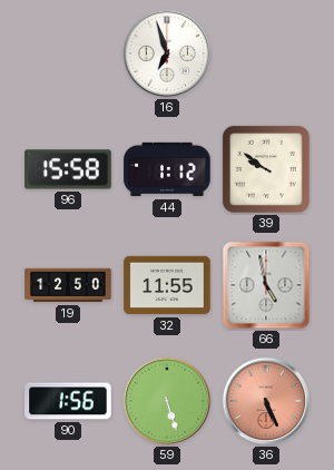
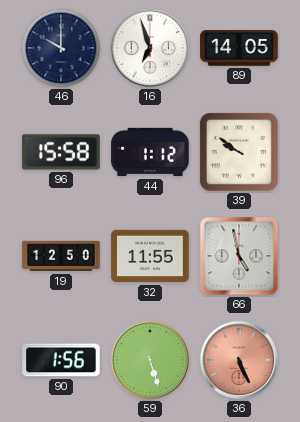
46: none -> 10:00
89: none -> 14:05
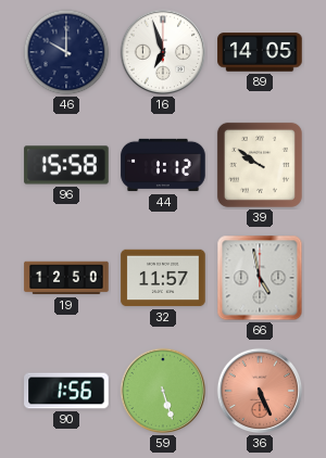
32: 11:55 -> 11:57
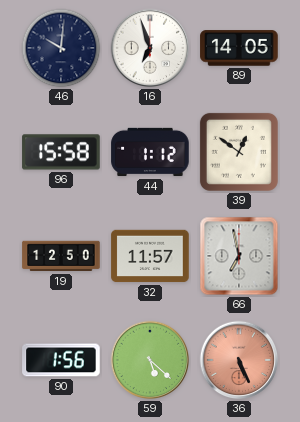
46: 10:00 -> 10:01
39: 9:51 -> 12:51
66: 4:58 -> 6:58
59: 5:27 -> 5:22
